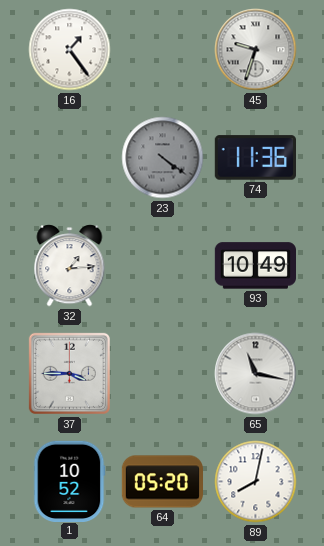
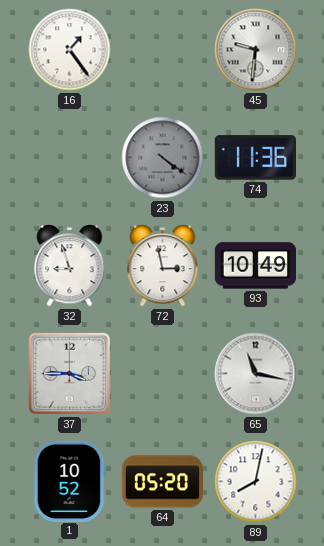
45: 9:33 -> 9:31
32: 1:14 -> 8:57
72: none -> 2:58
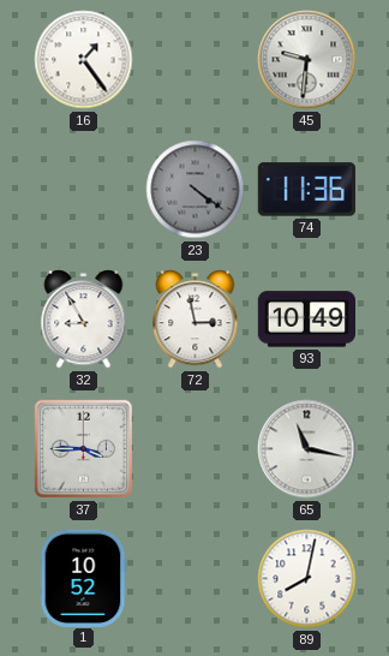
32: 8:57 -> 8:55
64: 05:20 -> none
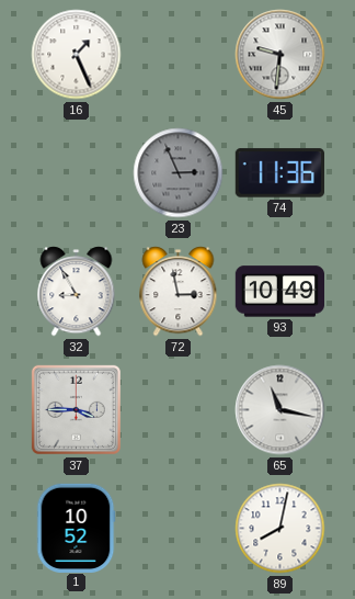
16: 1:24 -> 1:26
23: 4:21 -> 2:56
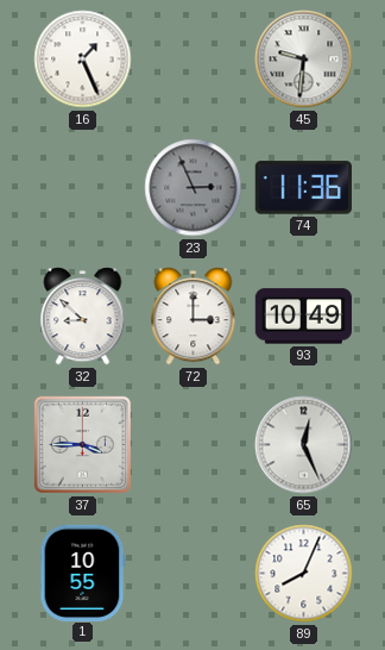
32: 8:55 -> 8:52
72: 2:58 -> 3:00
65: 11:17 -> 12:26
1: 10:52 -> 10:55
89: 8:02 -> 8:04
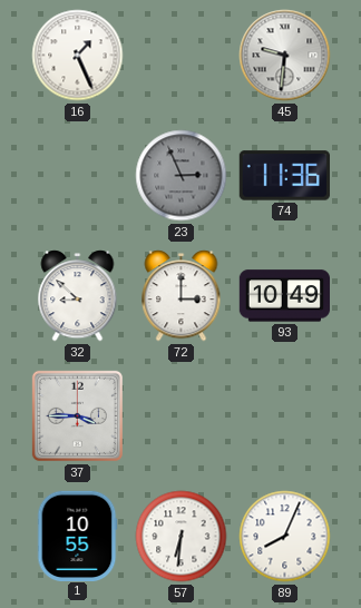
65: 12:26 -> none
57: none -> 6:31
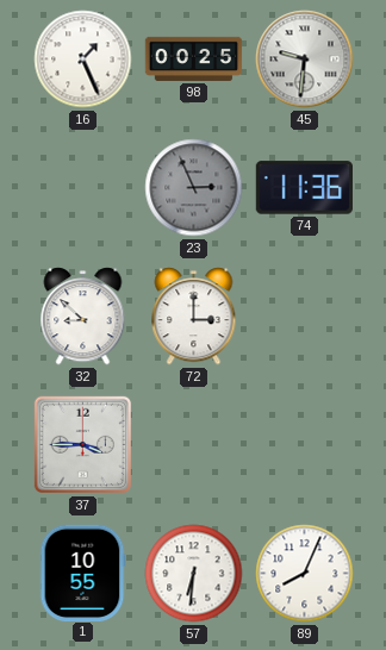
98: none -> 00:25
93: 10:49 -> none
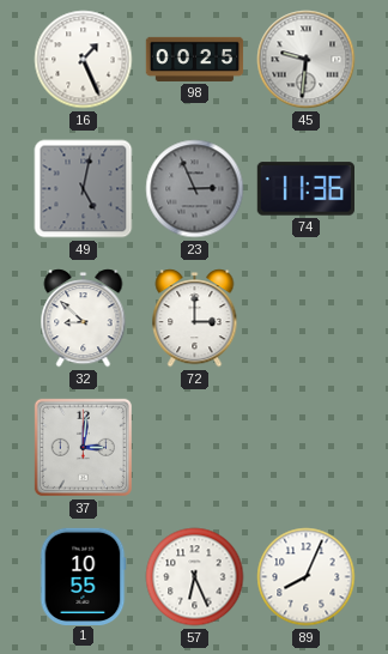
49: none -> 5:02
37: 3:45 -> 3:01
57: 6:31 -> 6:26
